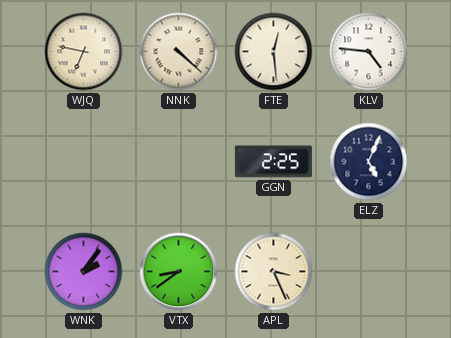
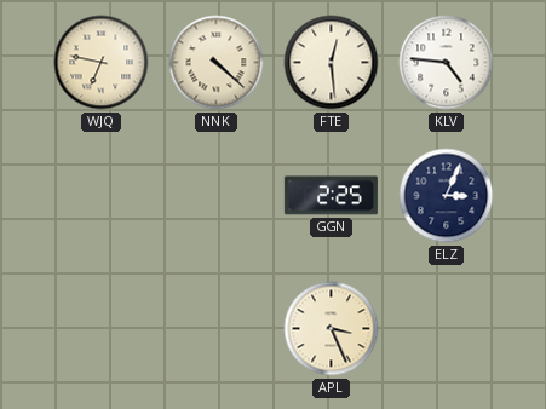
ELZ: 5:04 -> 3:04
WNK: 2:06 -> none
VTX: 8:39 -> none
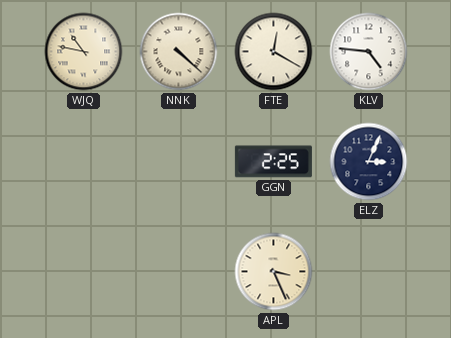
WJQ: 6:47 -> 10:47
FTE: 12:29 -> 12:20
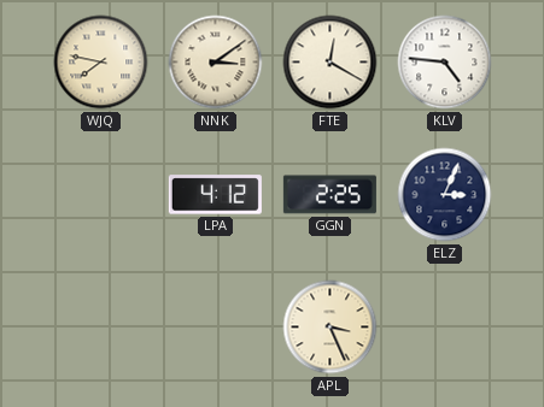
WJQ: 10:47 -> 7:47
NNK: 4:22 -> 3:09
LPA: none -> 4:12
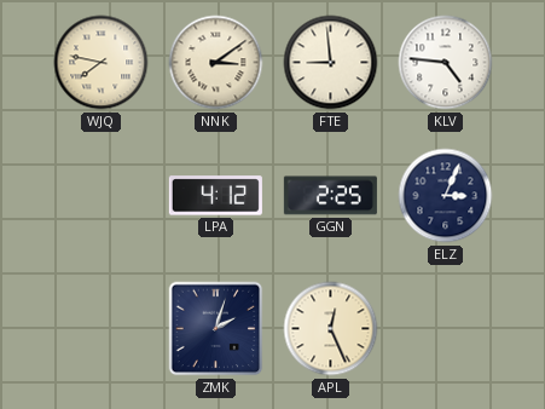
FTE: 12:20 -> 8:59
ZMK: none -> 2:03
APL: 3:26 -> 12:26
